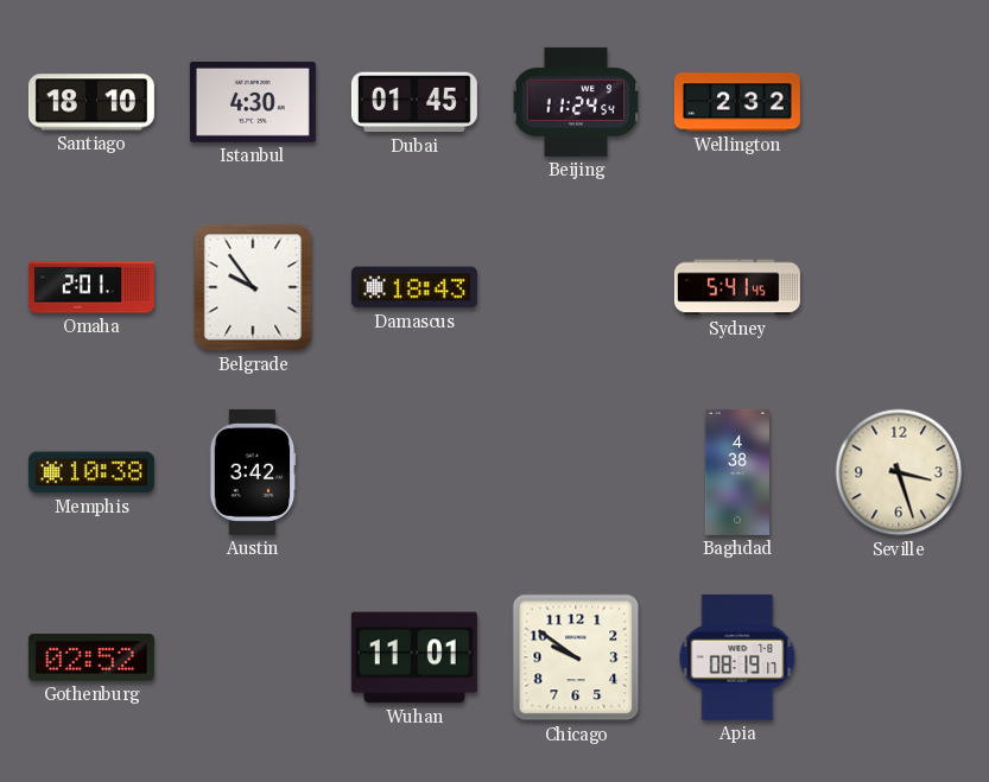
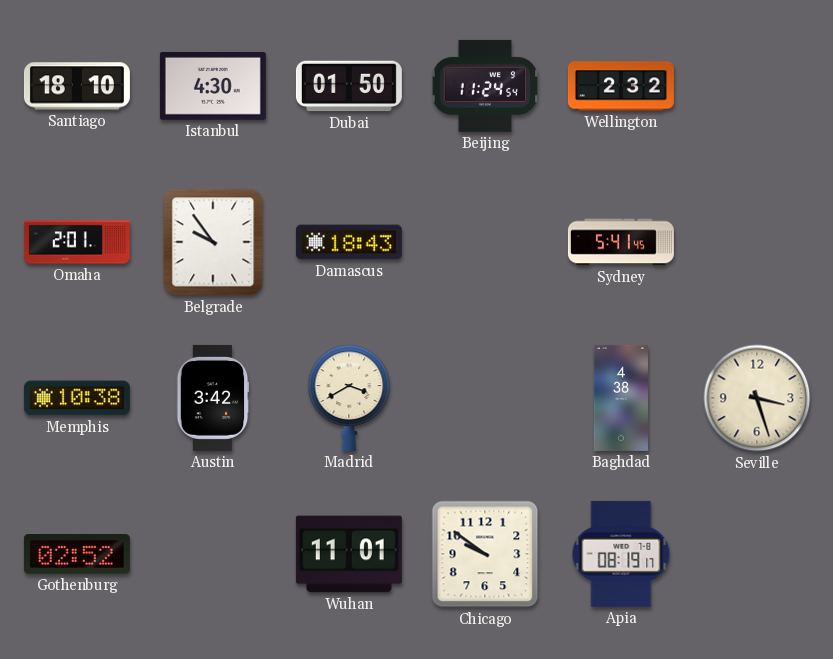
Dubai: 01:45 -> 01:50
Madrid: none -> 3:40
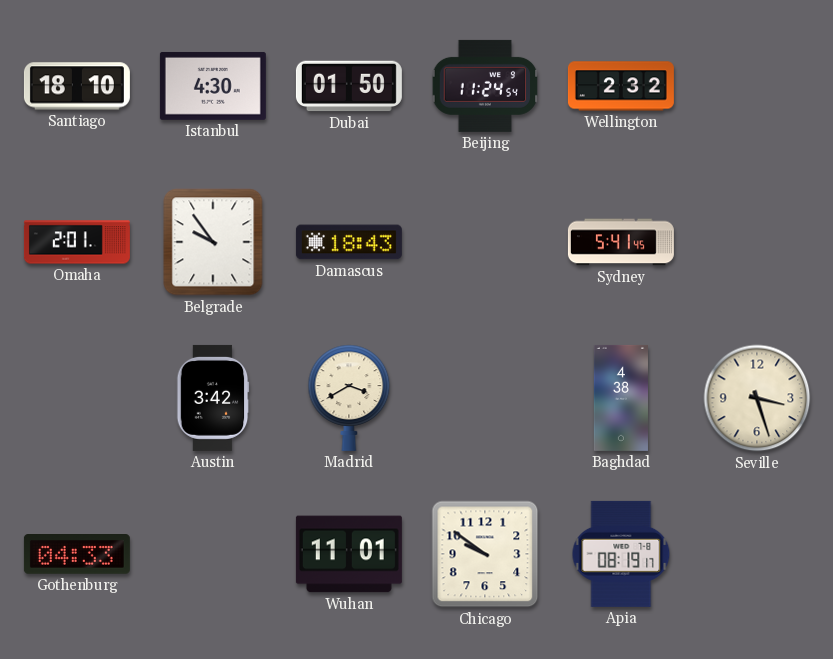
Memphis: 10:38 -> none
Gothenburg: 02:52 -> 04:33
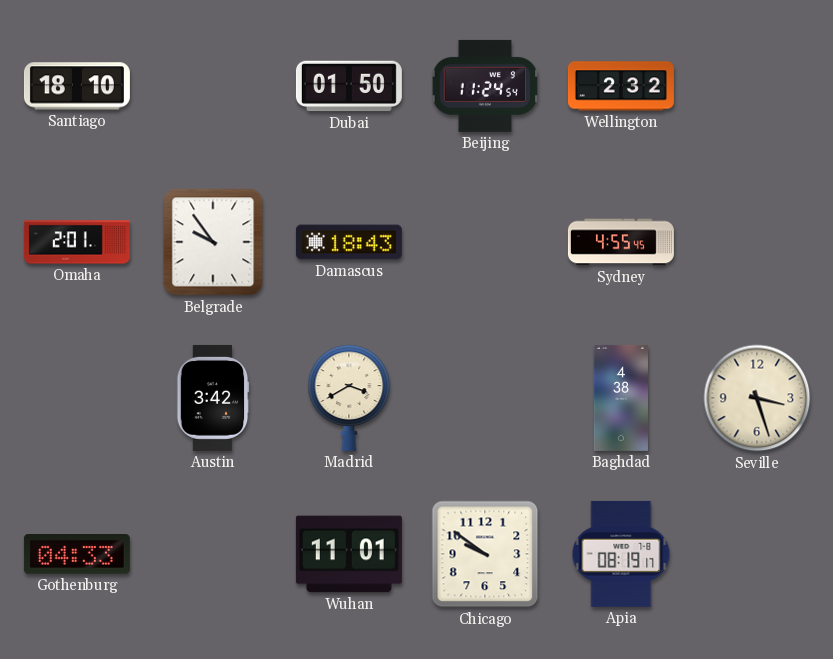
Istanbul: 4:30 -> none
Sydney: 5:41 -> 4:55
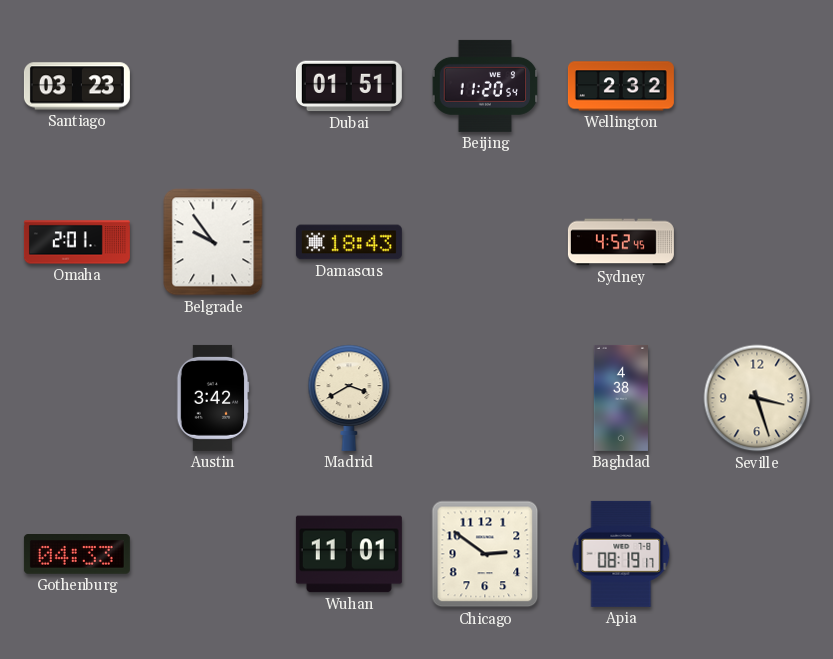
Santiago: 18:10 -> 03:23
Dubai: 01:50 -> 01:51
Beijing: 11:24 -> 11:20
Sydney: 4:55 -> 4:52
Chicago: 9:51 -> 2:51
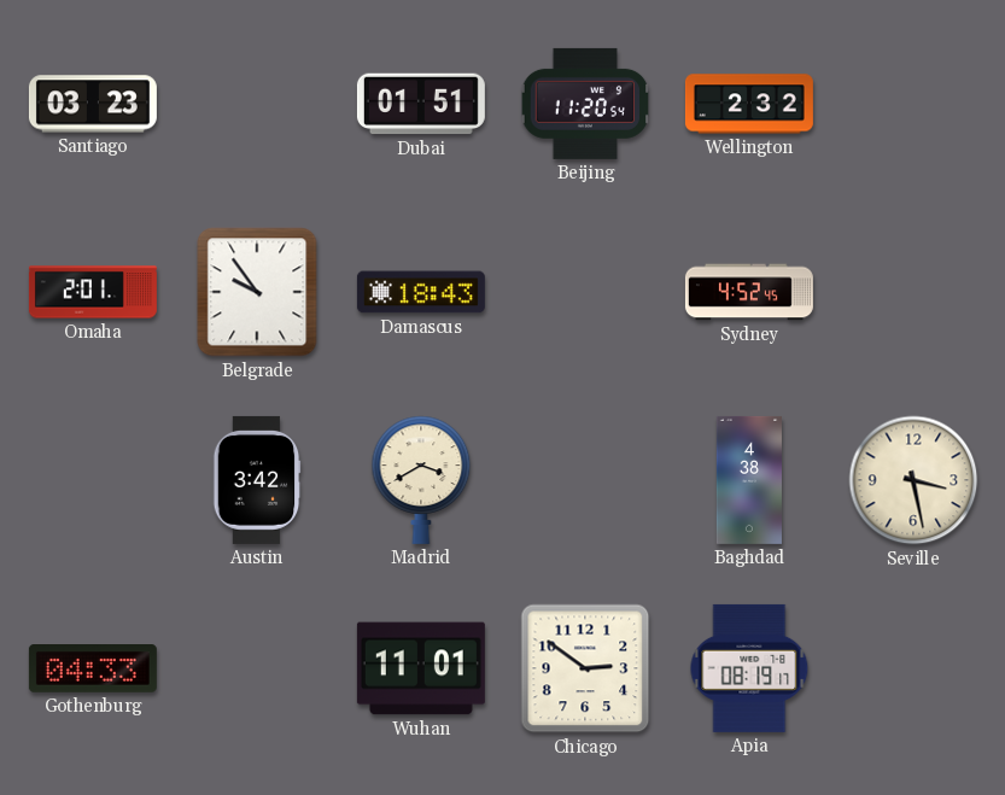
Seville: 3:27 -> 3:28
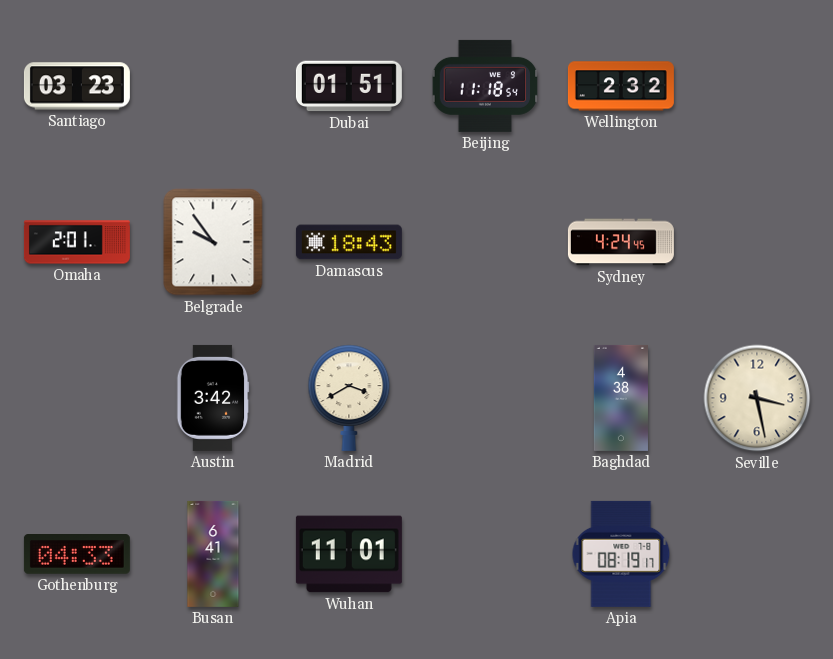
Beijing: 11:20 -> 11:18
Sydney: 4:52 -> 4:24
Busan: none -> 6:41
Chicago: 2:51 -> none
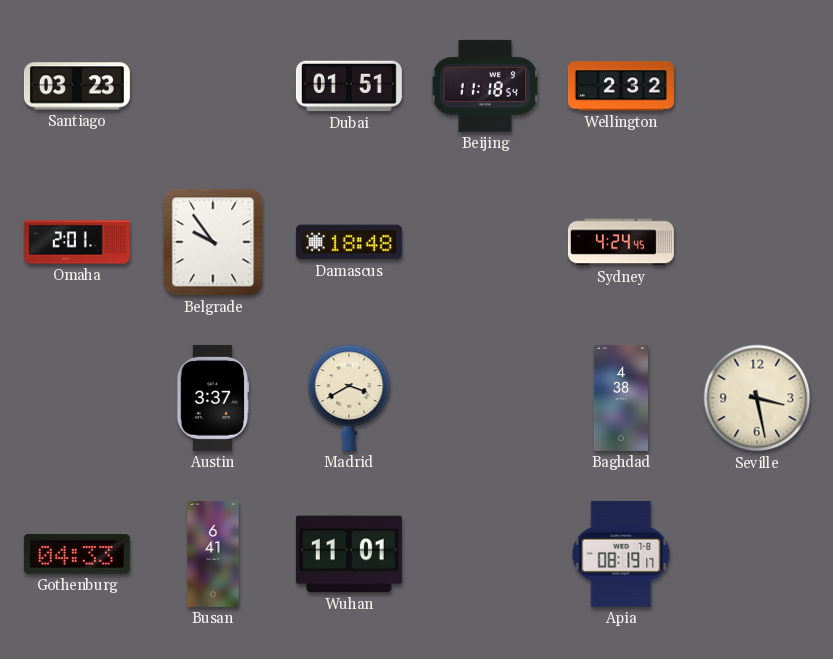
Damascus: 18:43 -> 18:48
Austin: 3:42 -> 3:37
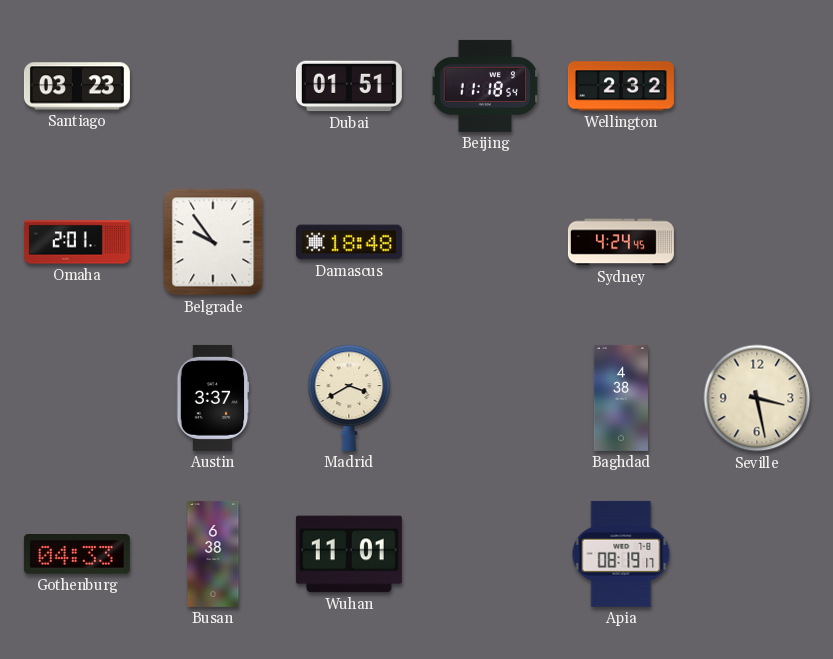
Busan: 6:41 -> 6:38
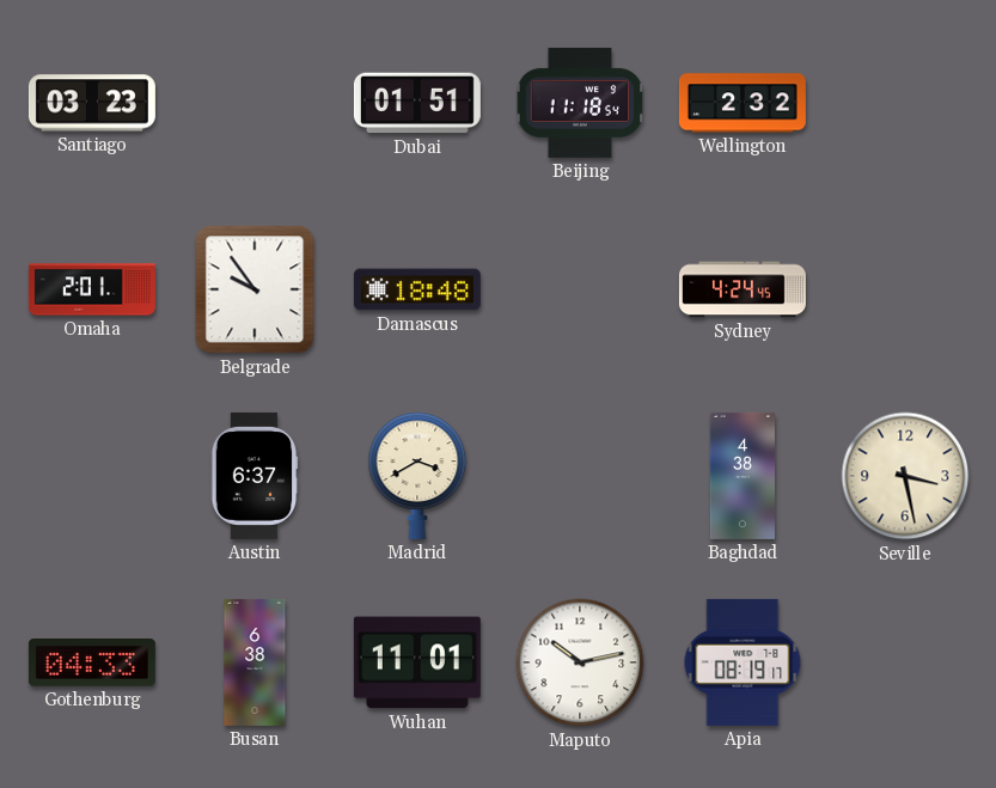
Austin: 3:37 -> 6:37
Maputo: none -> 10:13
